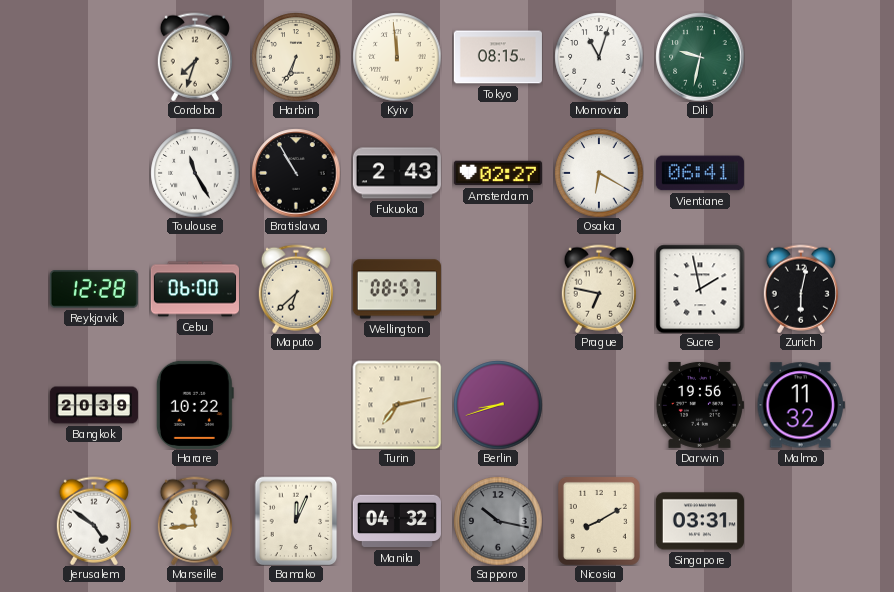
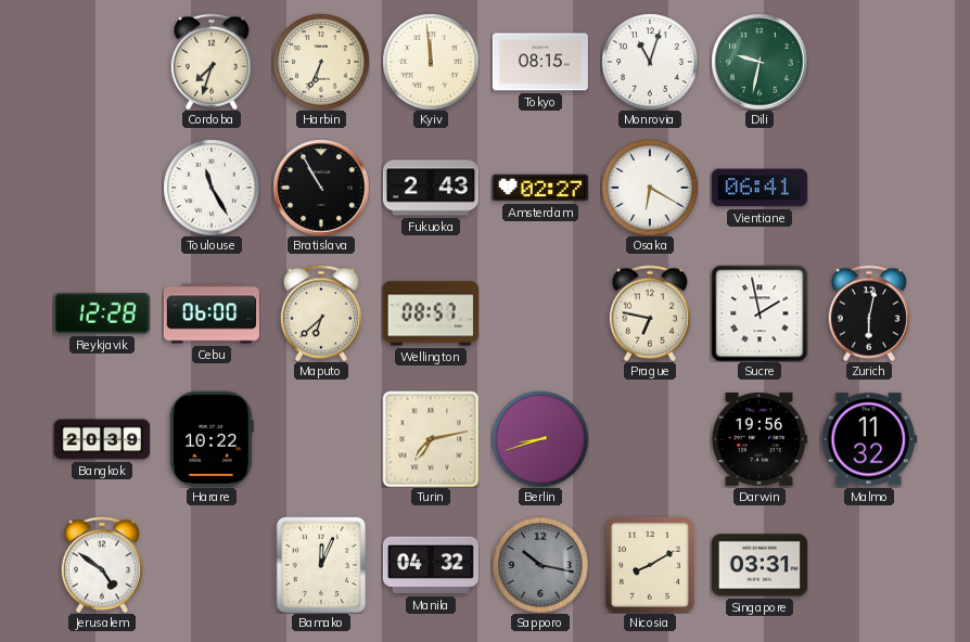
Marseille: 11:44 -> none
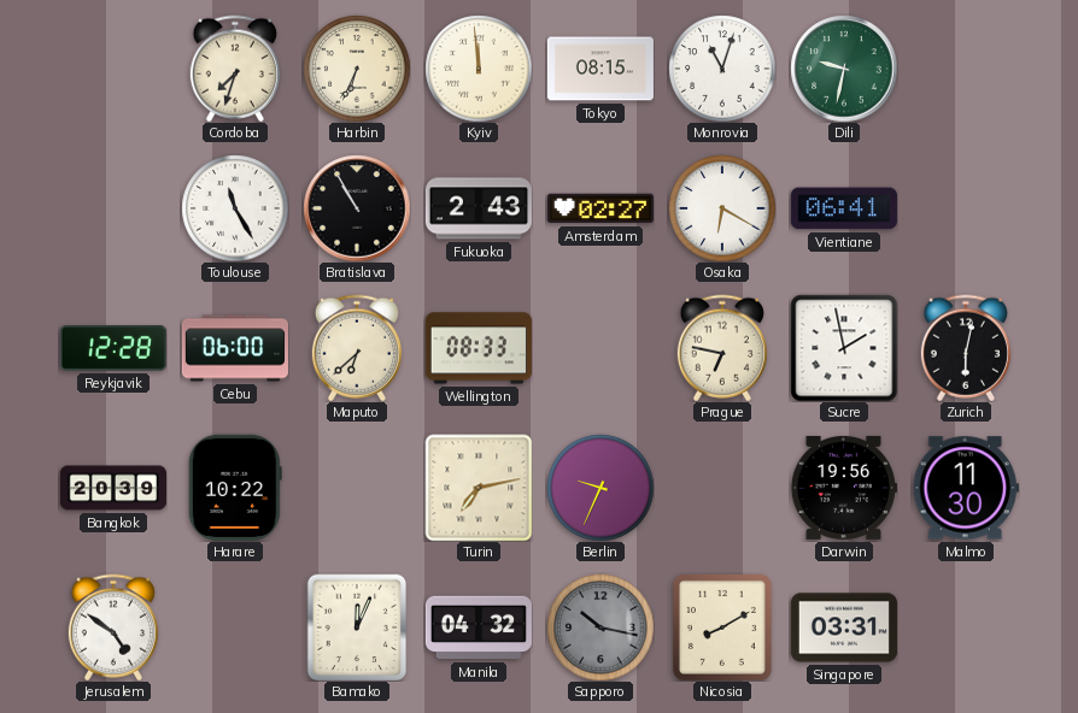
Wellington: 08:57 -> 08:33
Berlin: 8:42 -> 9:34
Malmo: 11:32 -> 11:30
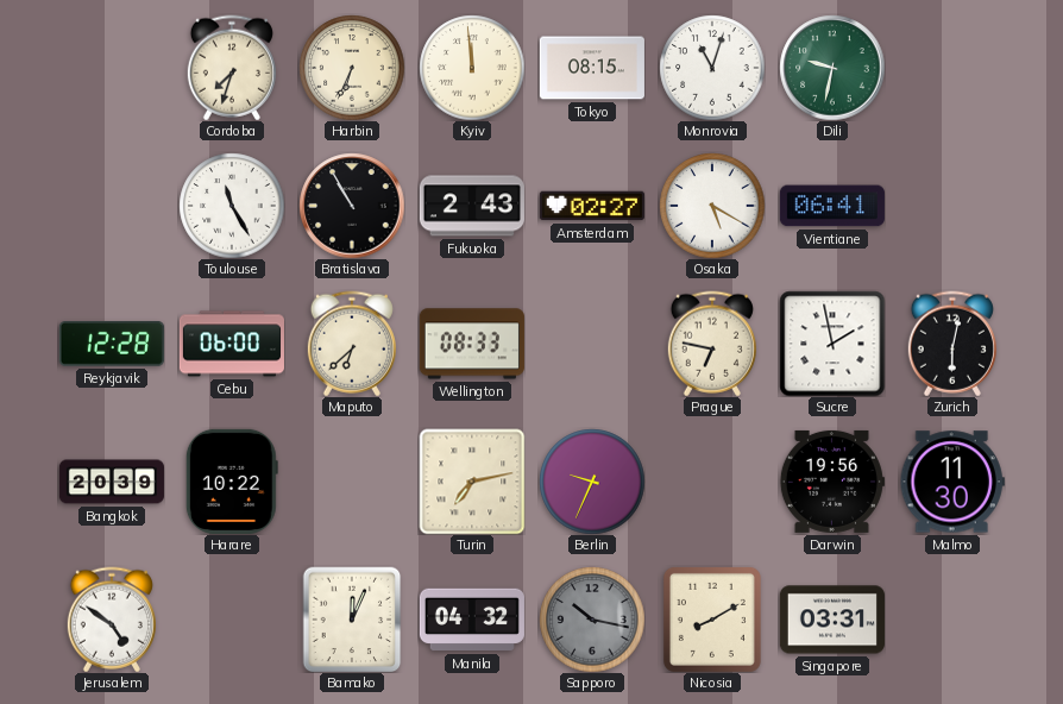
Osaka: 6:20 -> 5:20
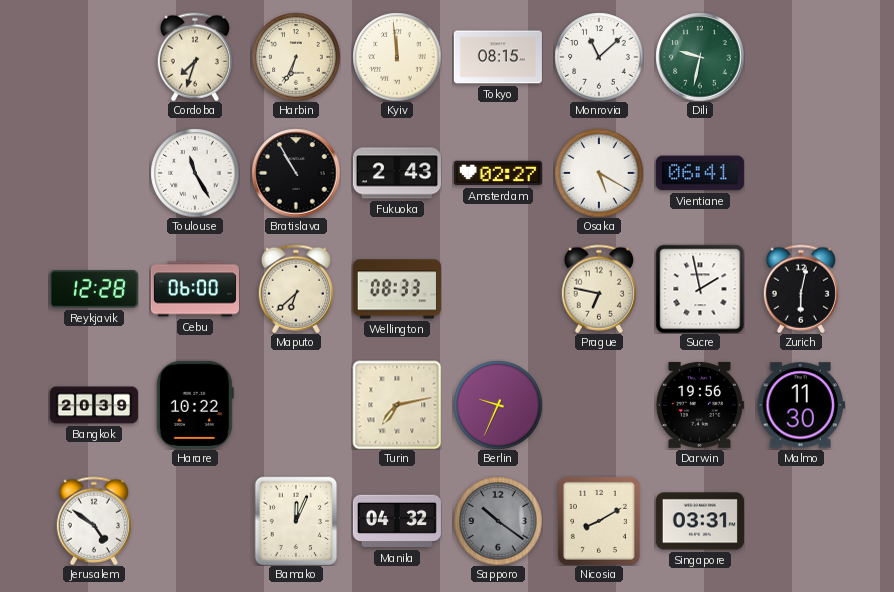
Monrovia: 11:03 -> 11:08
Sapporo: 10:17 -> 10:21
